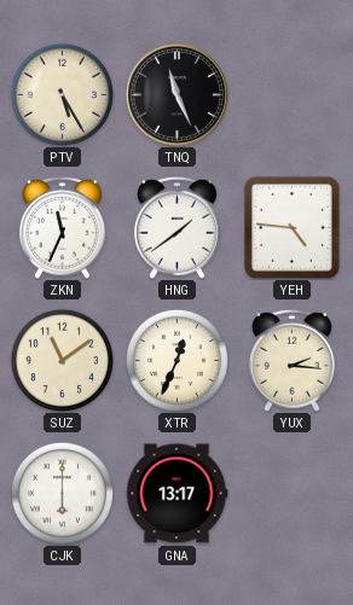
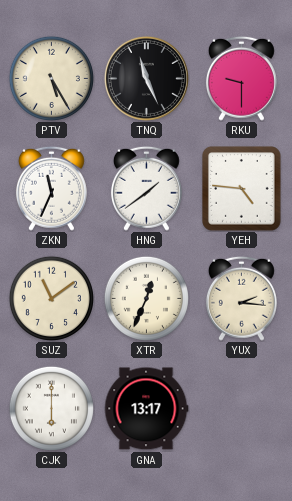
RKU: none -> 9:30
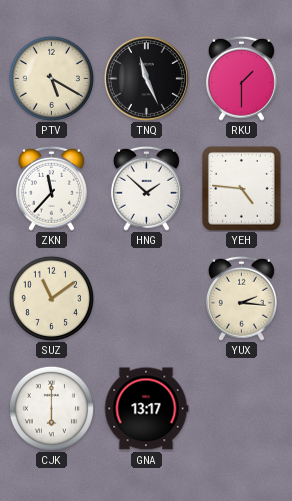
PTV: 5:25 -> 5:20
RKU: 9:30 -> 1:30
ZKN: 11:34 -> 11:37
HNG: 1:39 -> 1:52
XTR: 12:34 -> none
